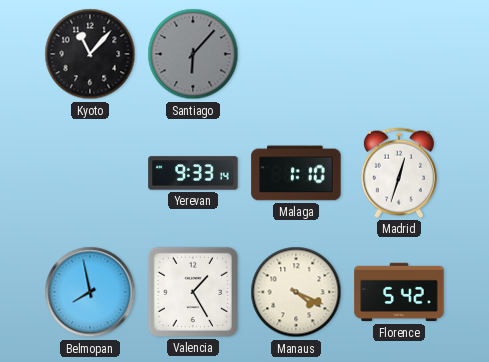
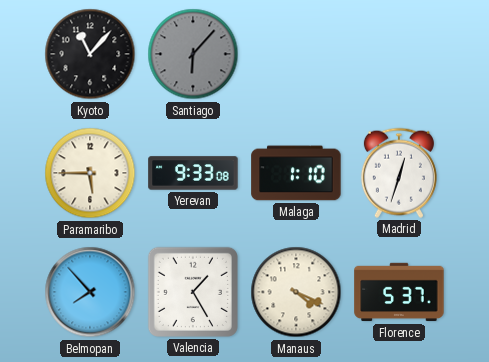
Paramaribo: none -> 5:45
Yerevan: 9:33:14 -> 9:33:08
Belmopan: 7:58 -> 7:53
Florence: 5:42 -> 5:37
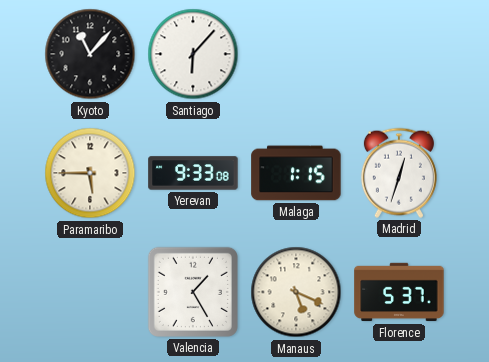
Santiago dial: grey -> white
Malaga: 1:10 -> 1:15
Belmopan: 7:53 -> none
Manaus: 4:19 -> 5:19
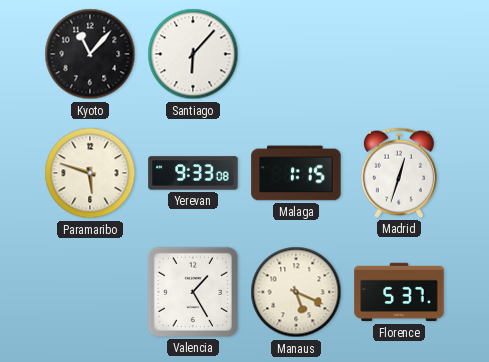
Paramaribo: 5:45 -> 5:48
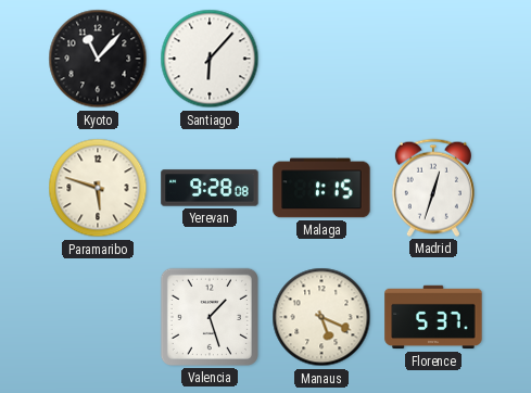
Yerevan: 9:33 -> 9:28
Valencia: 1:25 -> 1:27
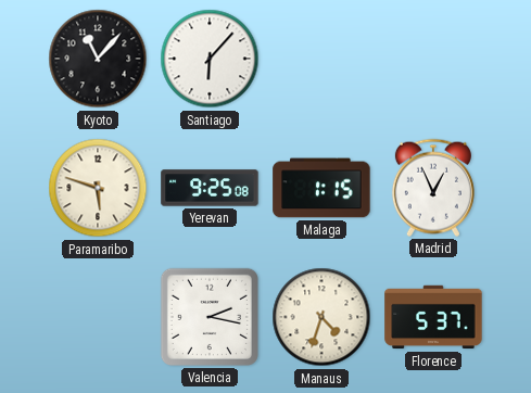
Yerevan: 9:28 -> 9:25
Madrid: 12:33 -> 12:56
Valencia: 1:27 -> 2:17
Manaus: 5:19 -> 4:33
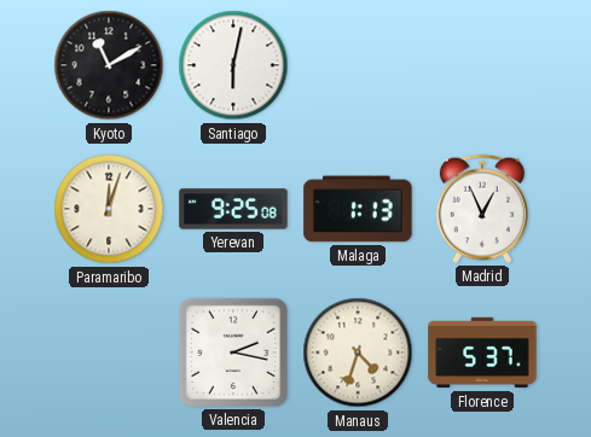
Kyoto: 11:07 -> 11:10
Santiago: 6:07 -> 6:02
Paramaribo: 5:48 -> 12:03
Malaga: 1:15 -> 1:13
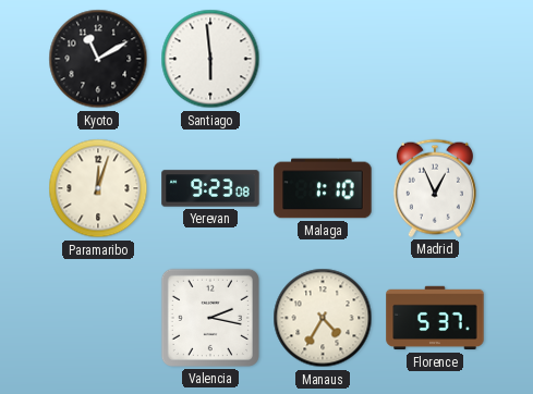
Santiago: 6:02 -> 5:59
Yerevan: 9:25 -> 9:23
Malaga: 1:13 -> 1:10
Manaus: 4:33 -> 4:35
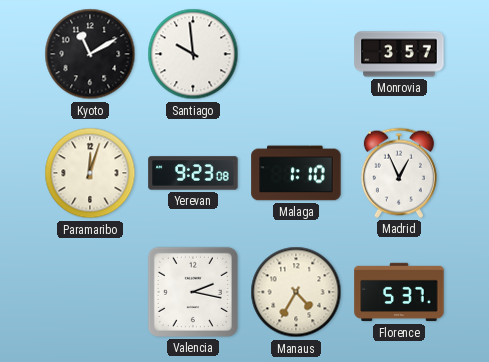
Santiago: 5:59 -> 9:59
Monrovia: none -> 3:57
